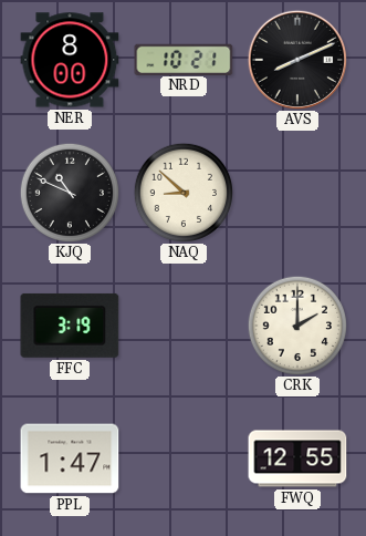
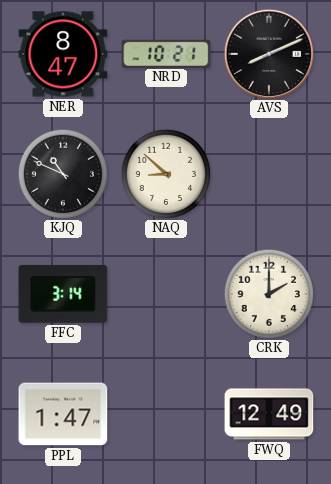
NER: 8:00 -> 8:47
FFC: 3:19 -> 3:14
FWQ: 12:55 -> 12:49
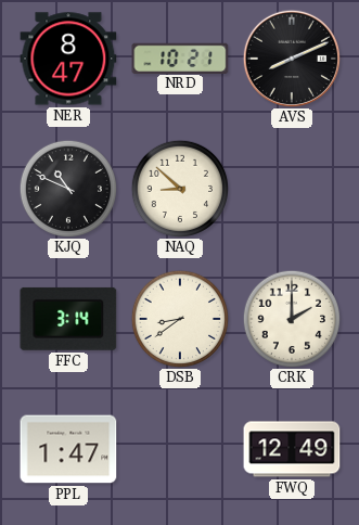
DSB: none -> 8:39
